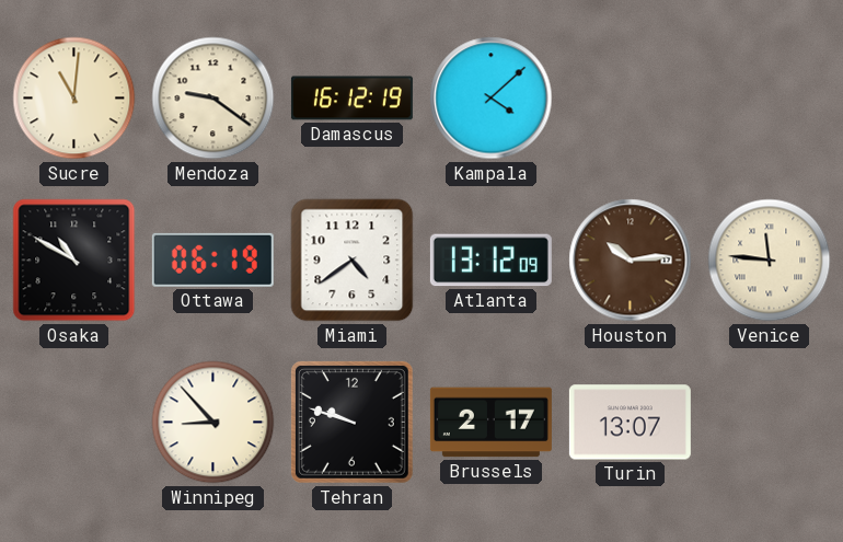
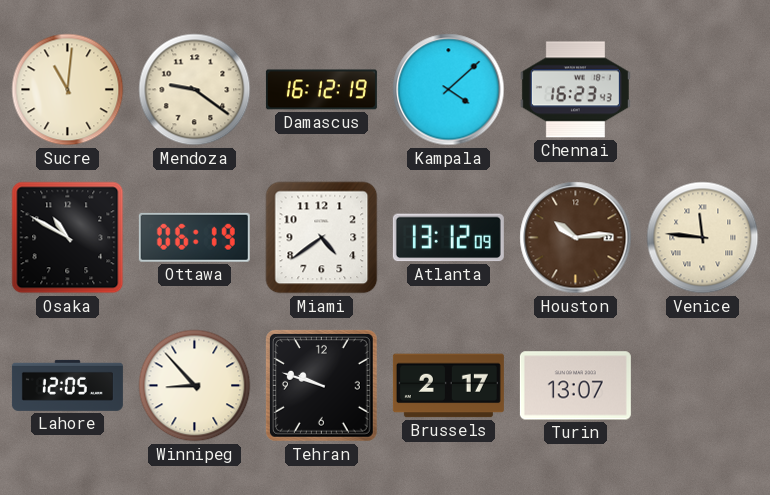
Chennai: none -> 16:23
Lahore: none -> 12:05
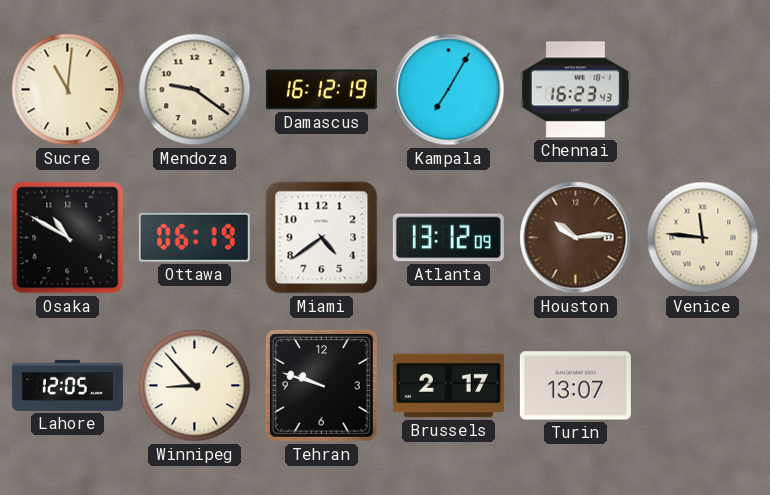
Kampala: 4:08 -> 7:05
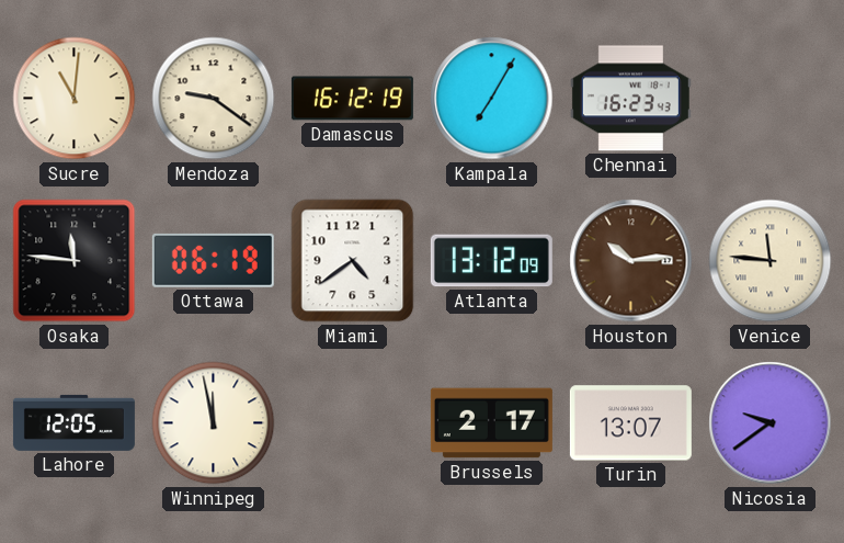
Osaka: 10:50 -> 11:46
Winnipeg: 8:53 -> 11:58
Tehran: 9:48 -> none
Nicosia: none -> 9:39
